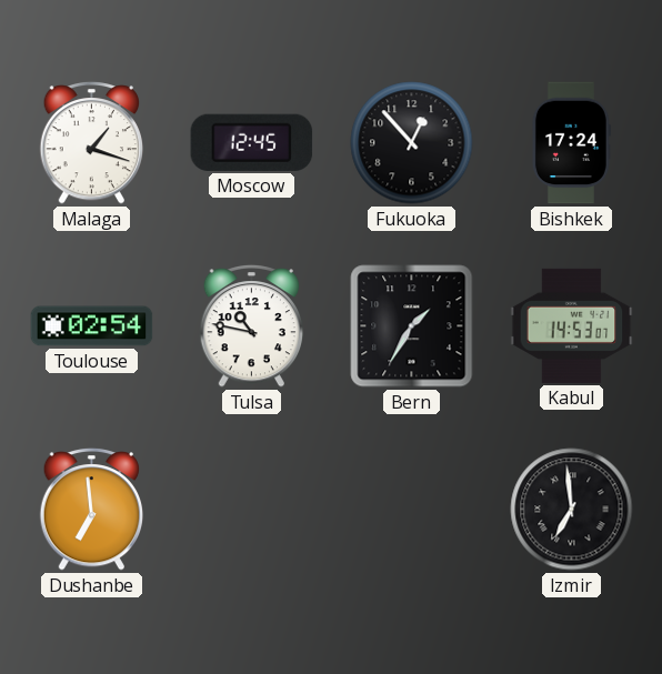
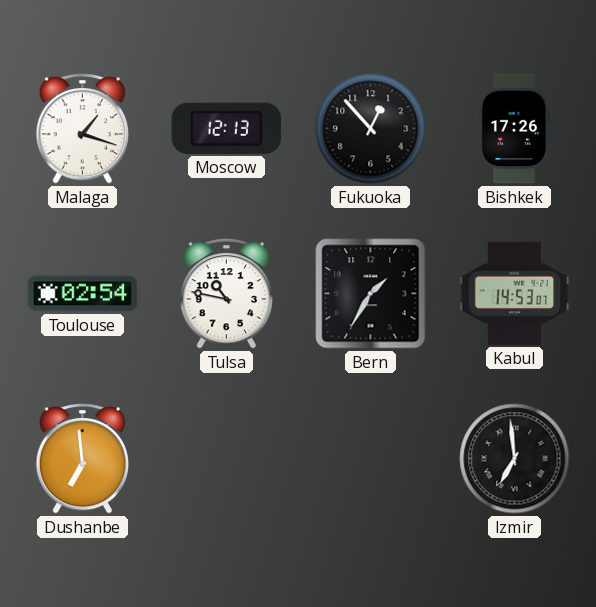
Moscow: 12:45 -> 12:13
Bishkek: 17:24 -> 17:26
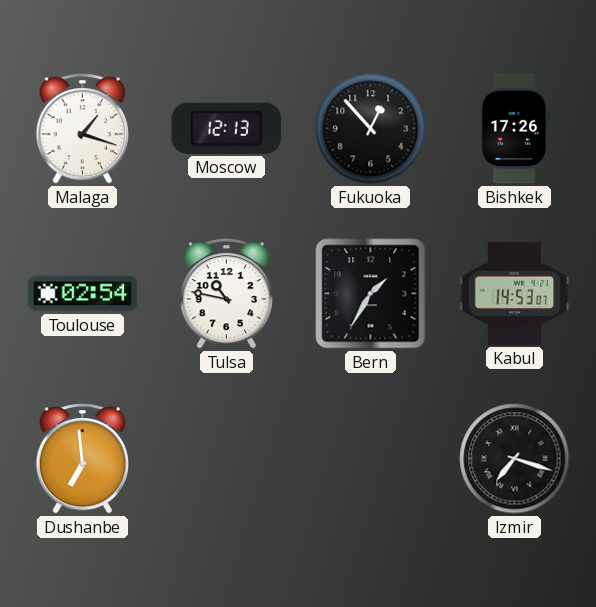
Izmir: 6:59 -> 7:18
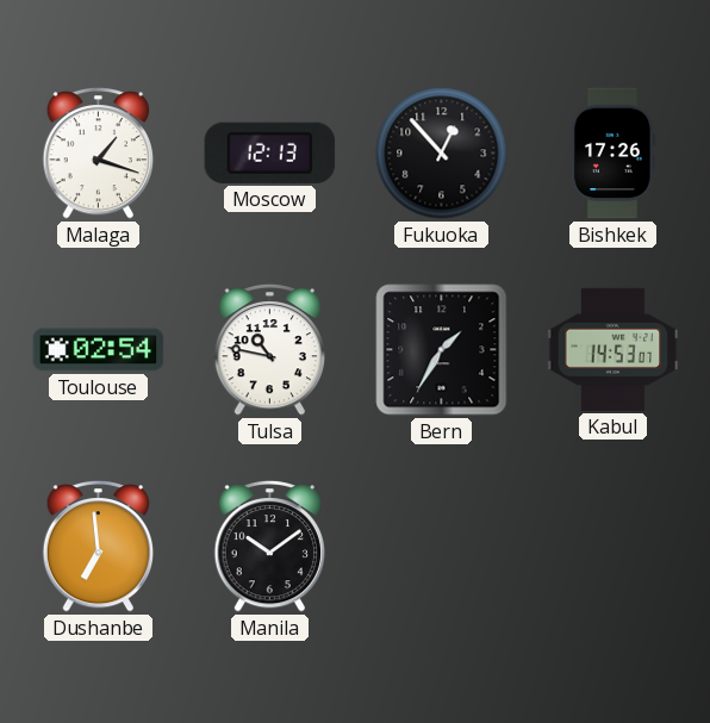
Manila: none -> 10:09
Izmir: 7:18 -> none
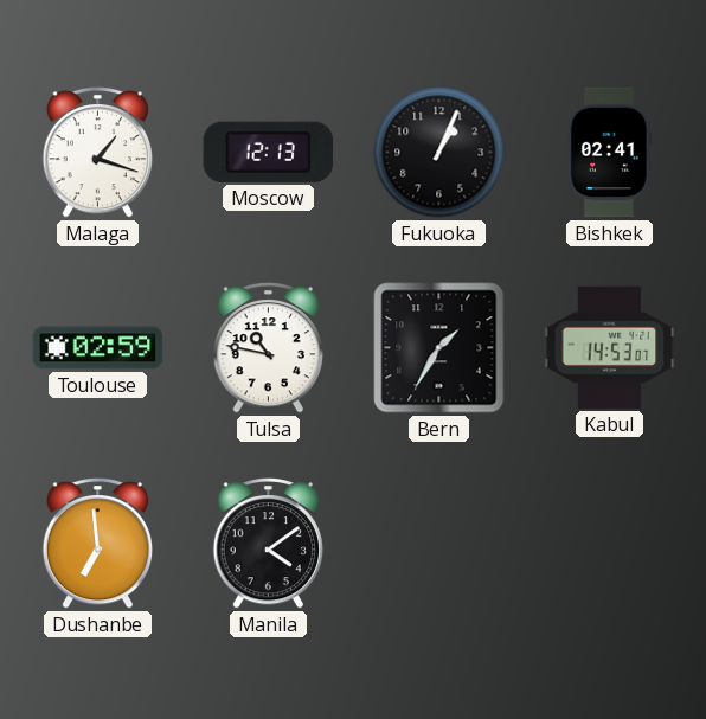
Fukuoka: 12:53 -> 1:04
Bishkek: 17:26 -> 02:41
Toulouse: 02:54 -> 02:59
Manila: 10:09 -> 4:09
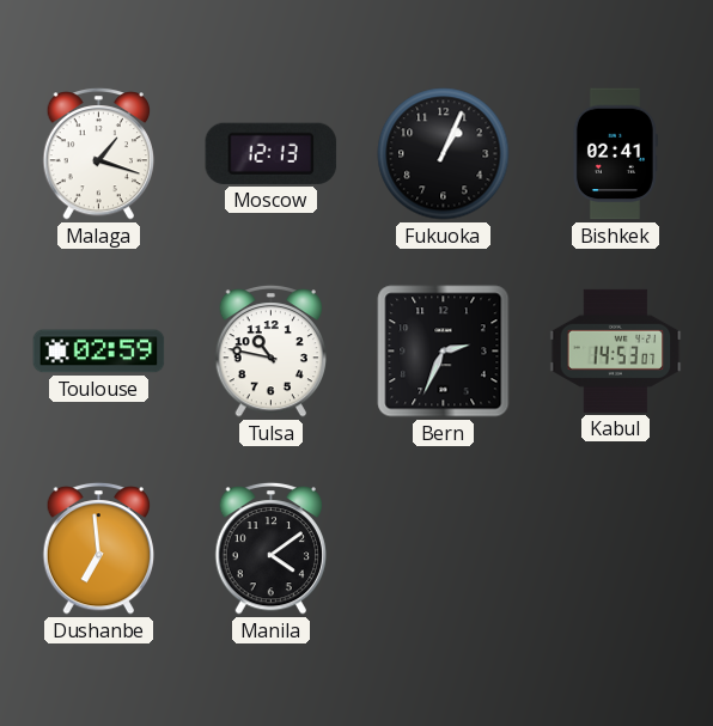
Bern: 1:35 -> 2:34
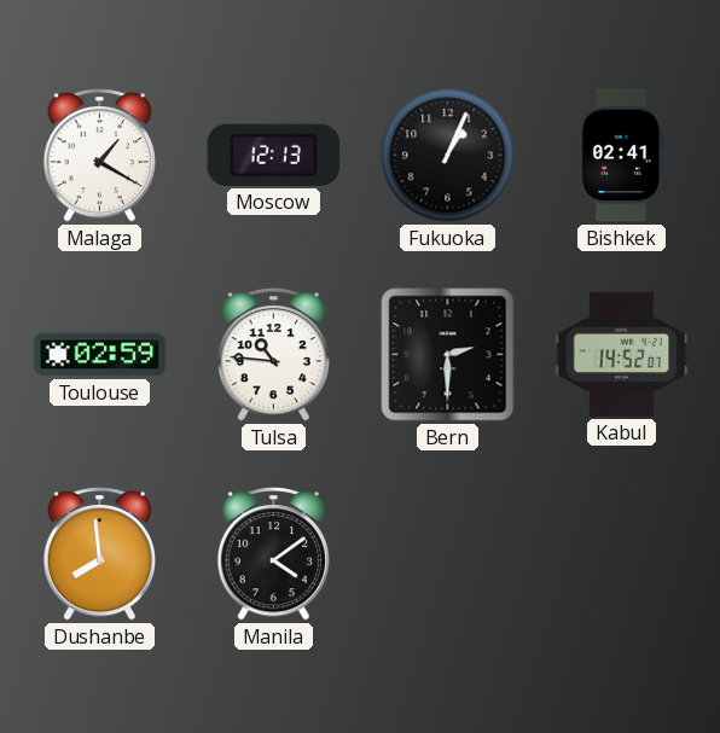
Malaga: 1:18 -> 1:20
Tulsa: 10:47 -> 10:46
Bern: 2:34 -> 2:30
Kabul: 14:53 -> 14:52
Dushanbe: 6:59 -> 7:59
